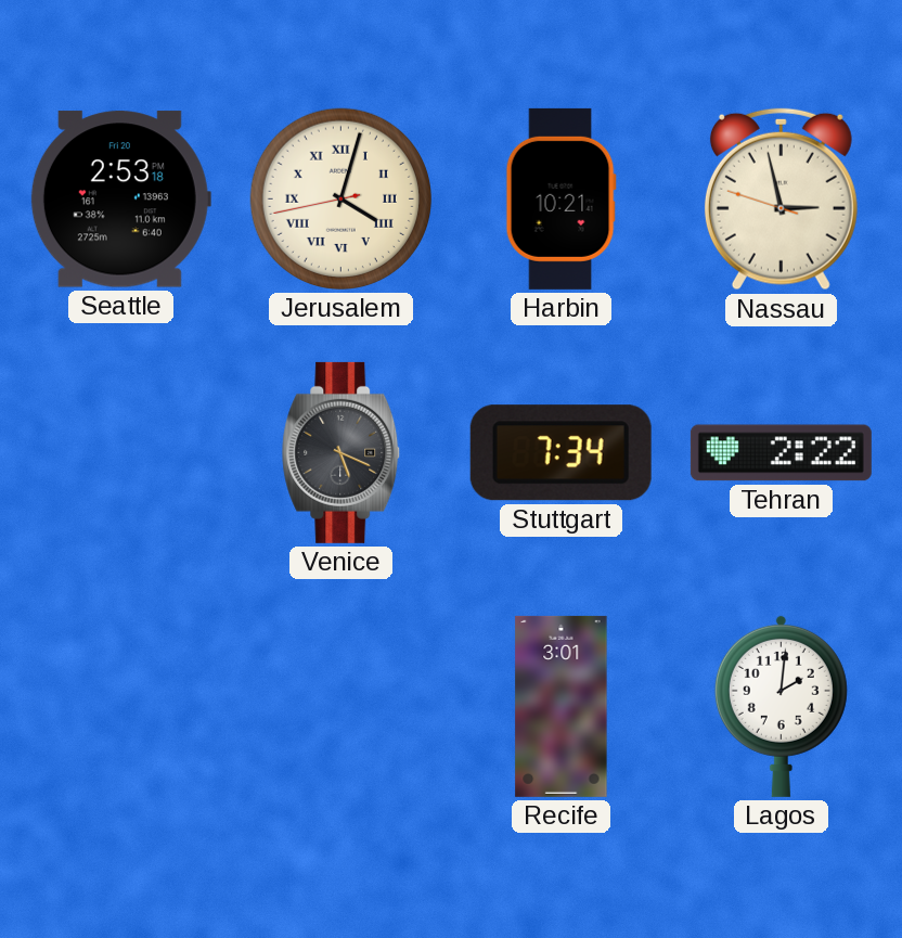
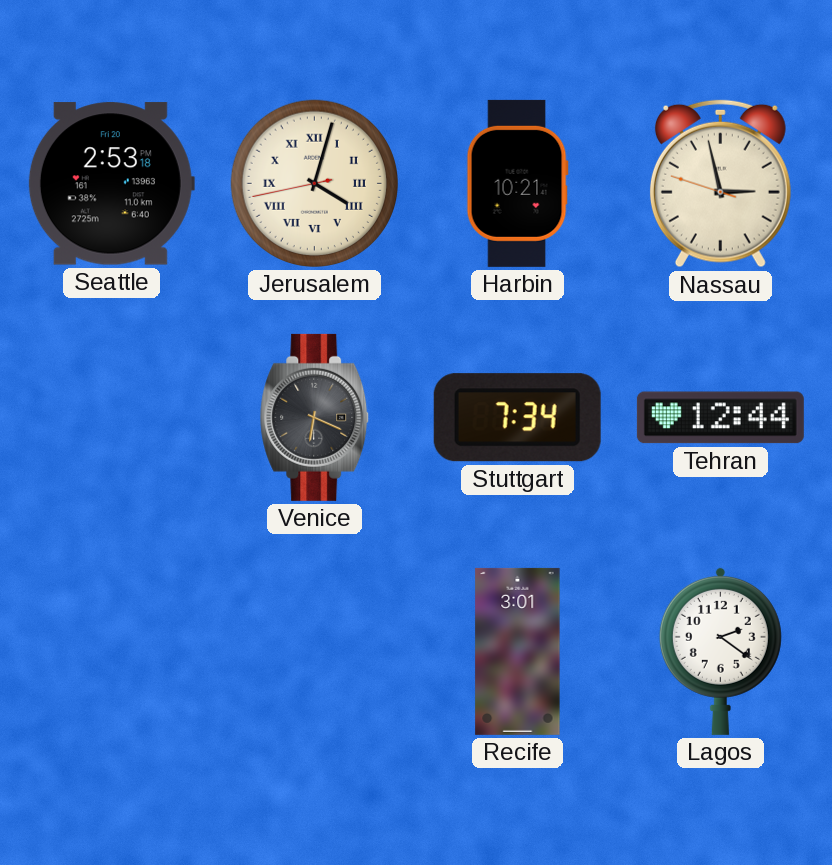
Venice: 5:19 -> 6:19
Tehran: 2:22 -> 12:44
Lagos: 2:01 -> 2:21
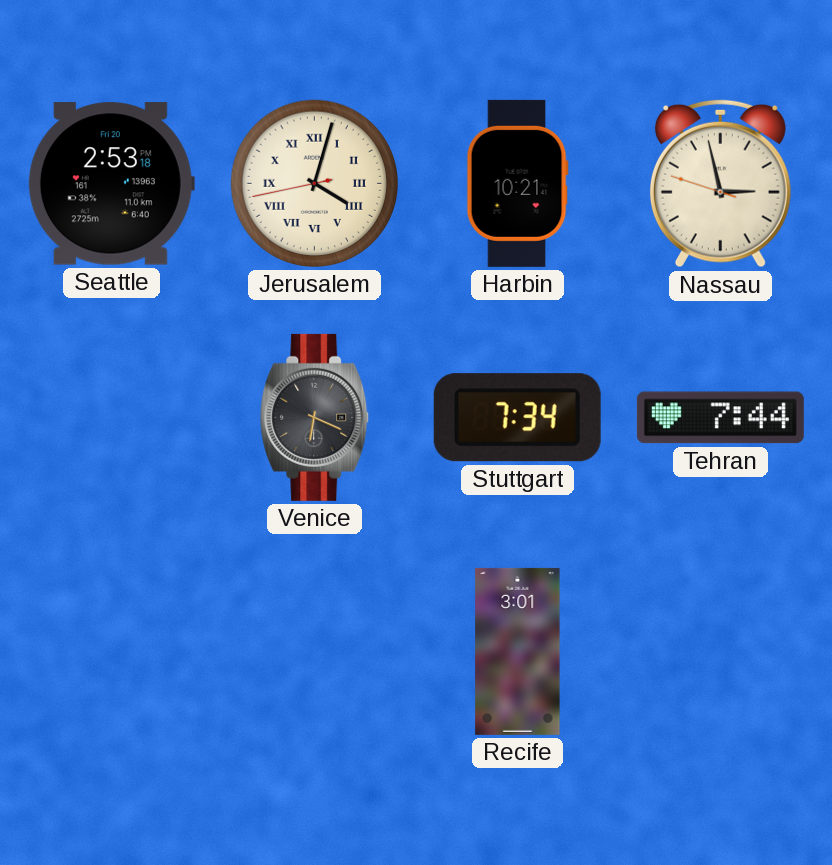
Tehran: 12:44 -> 7:44
Lagos: 2:21 -> none
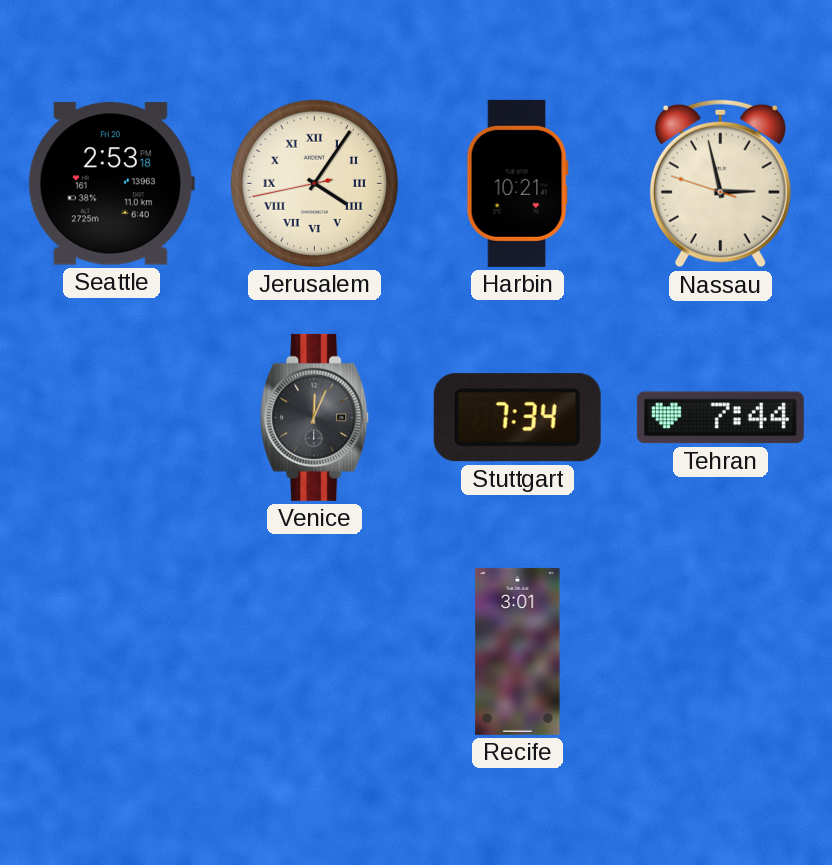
Jerusalem: 4:02 -> 4:05
Venice: 6:19 -> 12:04
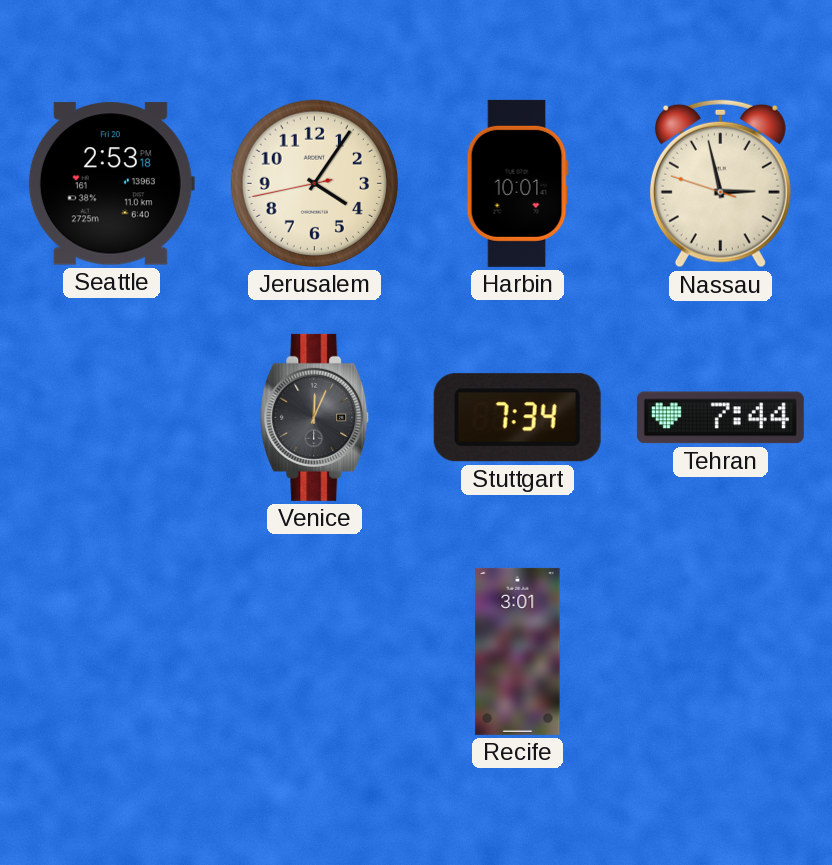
Jerusalem numerals: Roman -> Arabic
Harbin: 10:21 -> 10:01
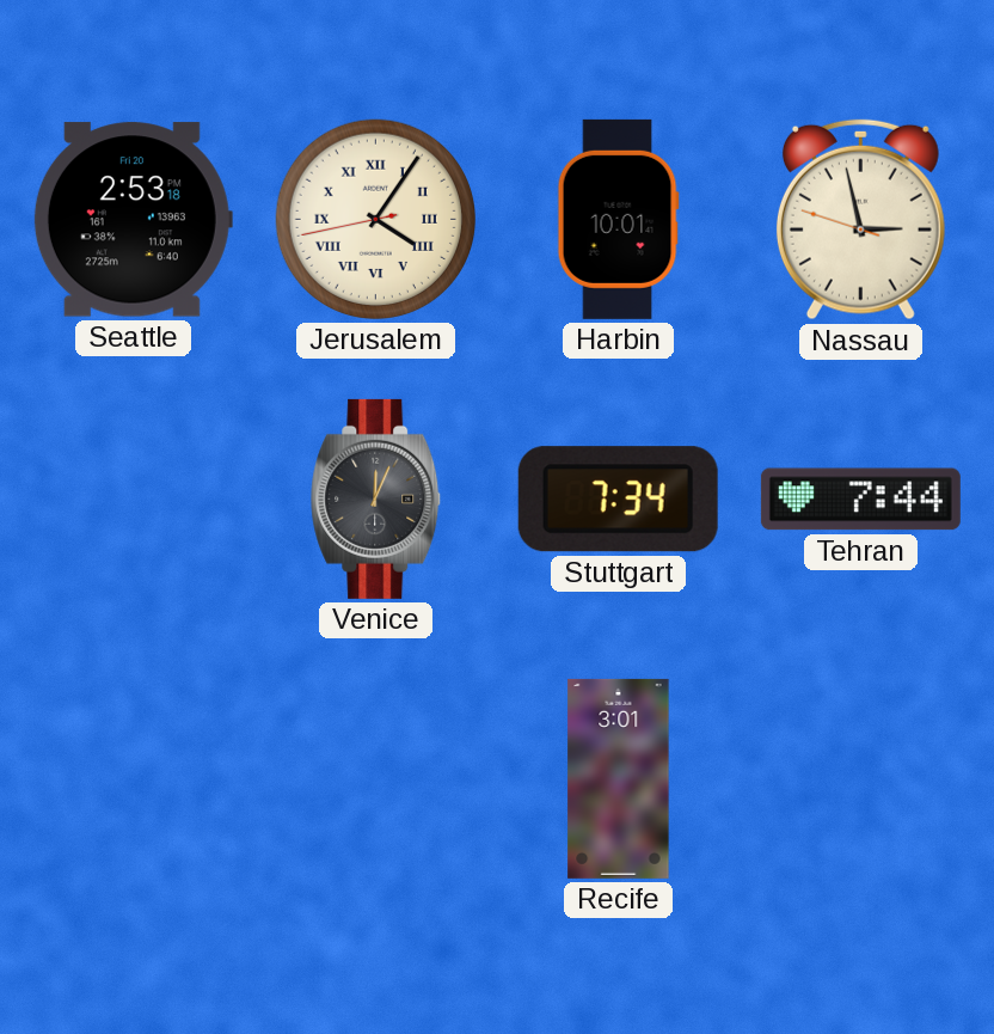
Jerusalem numerals: Arabic -> Roman
